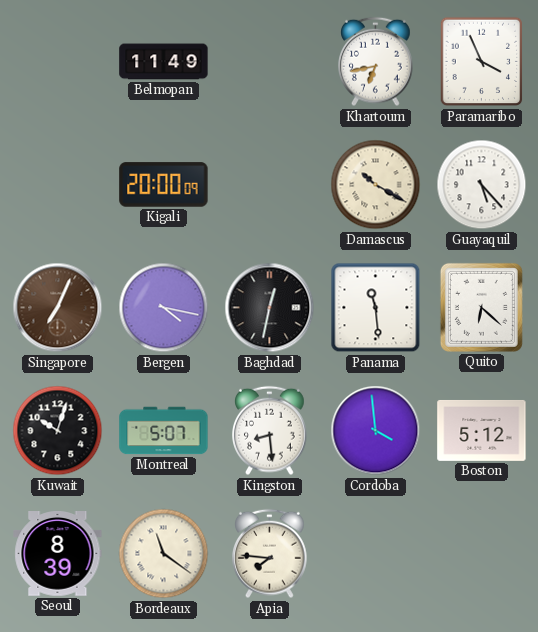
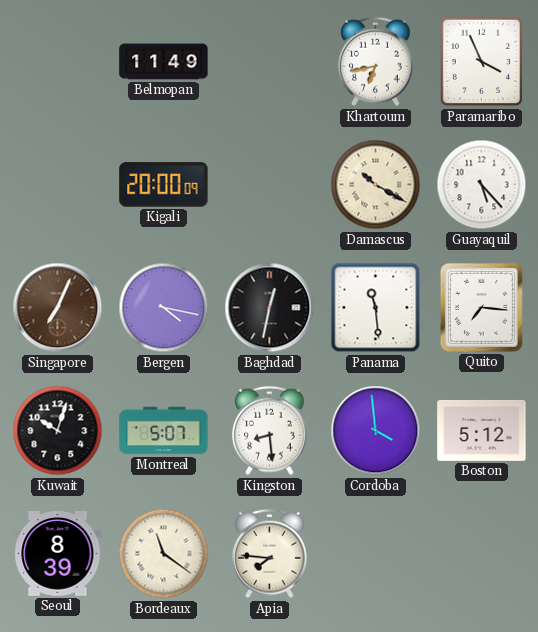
Quito: 6:22 -> 7:16
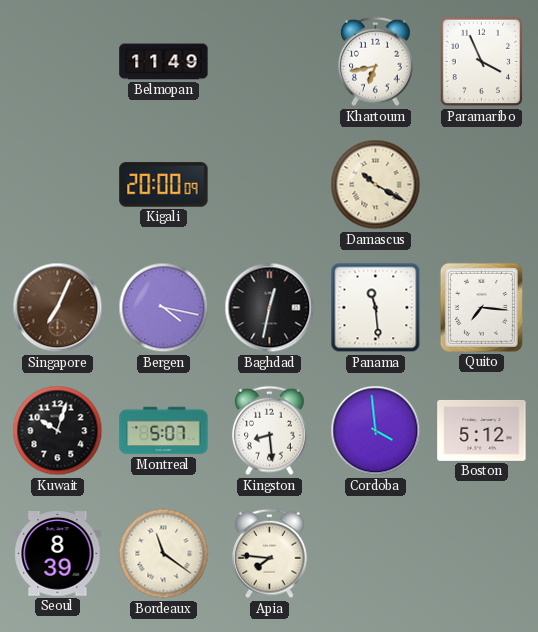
Guayaquil: 5:23 -> none
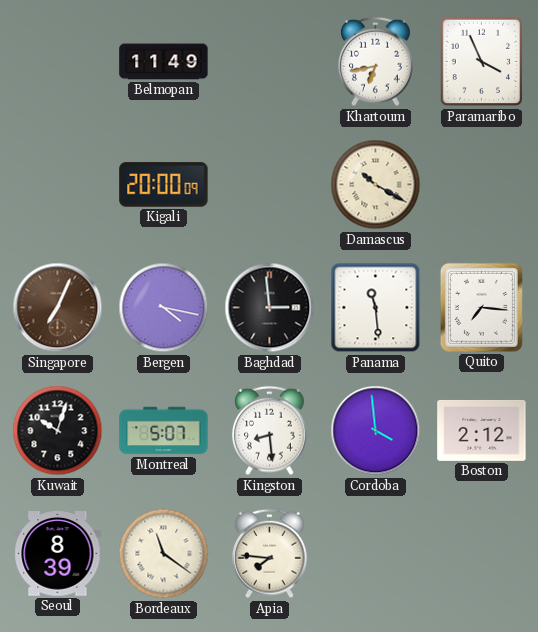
Baghdad: 12:32 -> 2:59
Boston: 5:12 -> 2:12
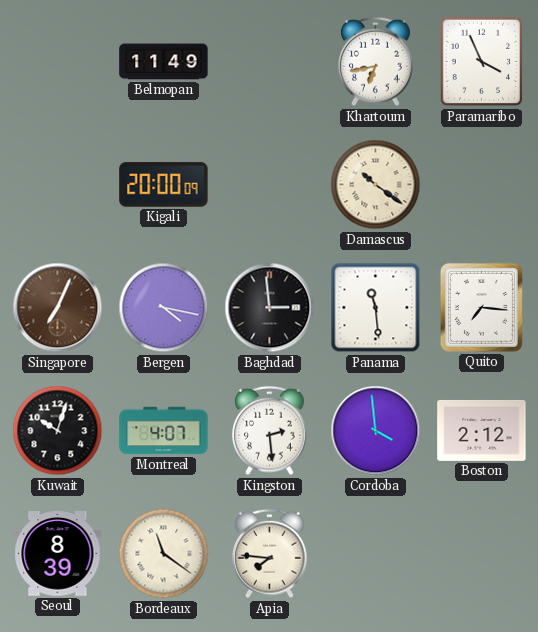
Damascus: 10:20 -> 10:21
Montreal: 5:07 -> 4:07
Kingston: 8:29 -> 2:29
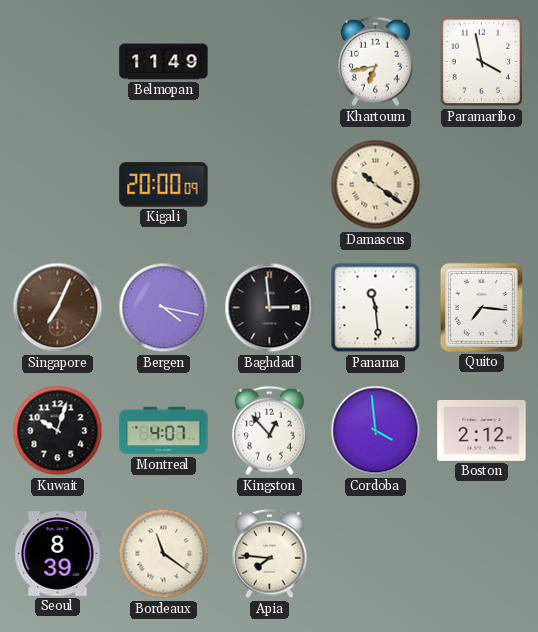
Paramaribo: 3:56 -> 3:58
Kingston: 2:29 -> 12:53
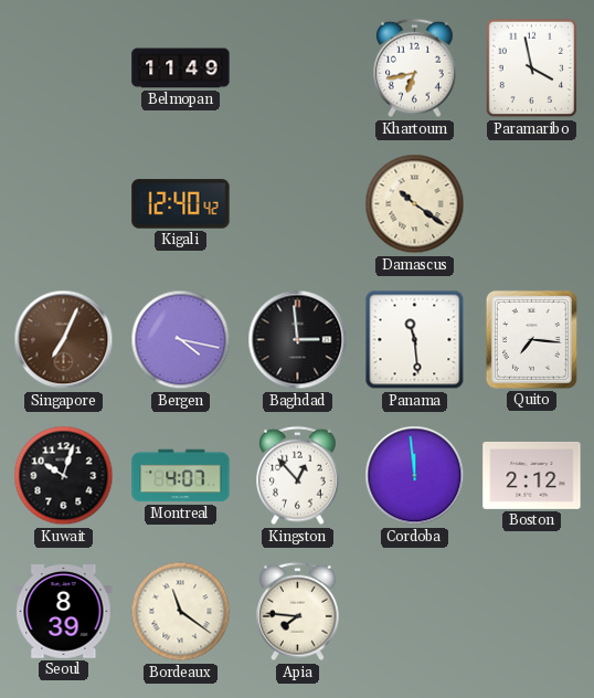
Kigali: 20:00 -> 12:40
Cordoba: 3:59 -> 11:59
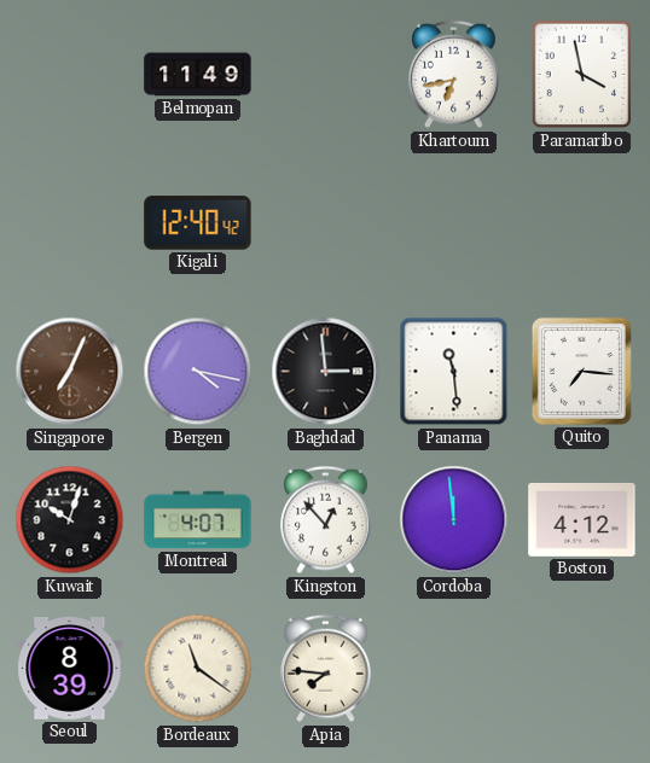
Damascus: 10:21 -> none
Boston: 2:12 -> 4:12
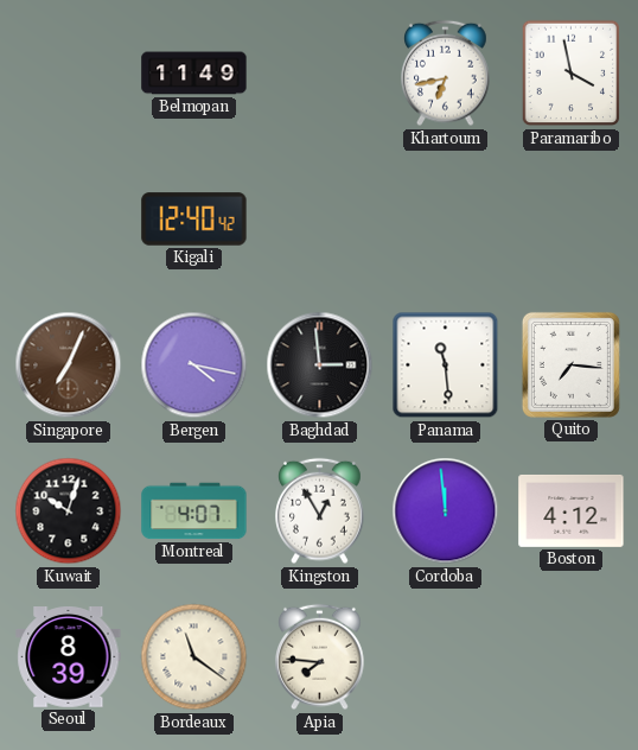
Kingston: 12:53 -> 12:55
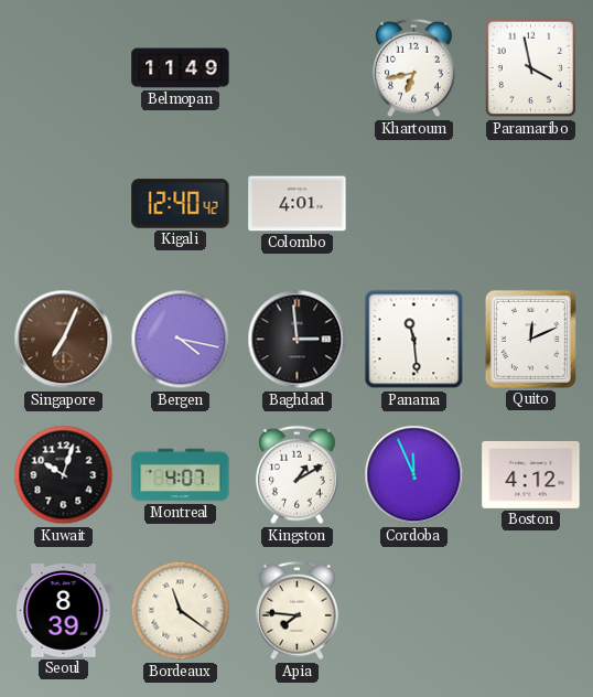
Colombo: none -> 4:01
Quito: 7:16 -> 12:11
Kingston: 12:55 -> 1:10
Cordoba: 11:59 -> 11:56
